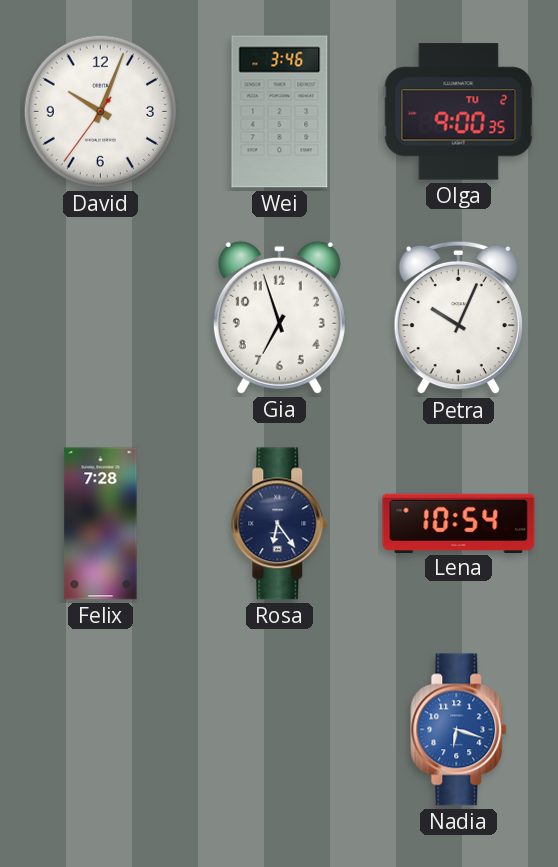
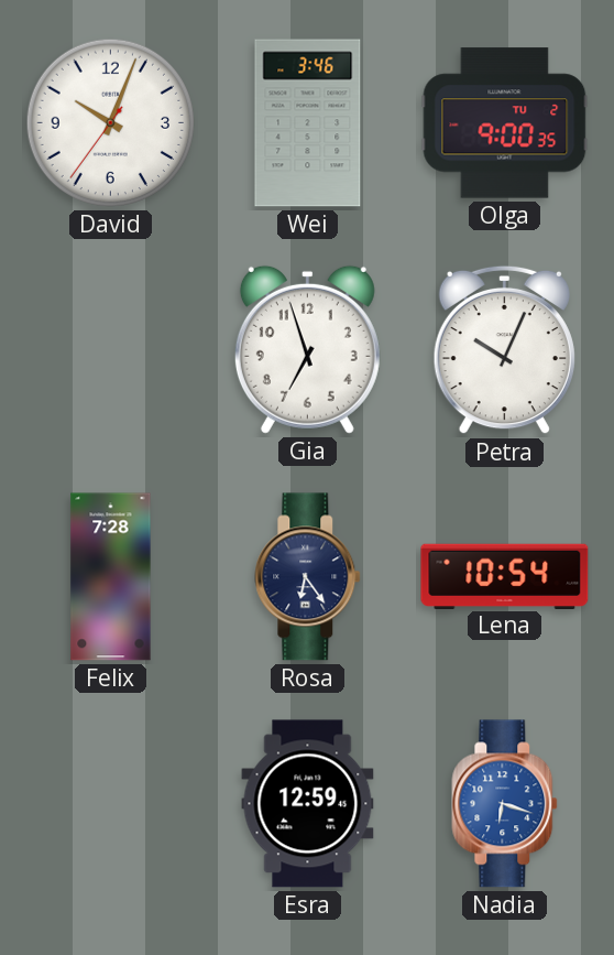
Esra: none -> 12:59
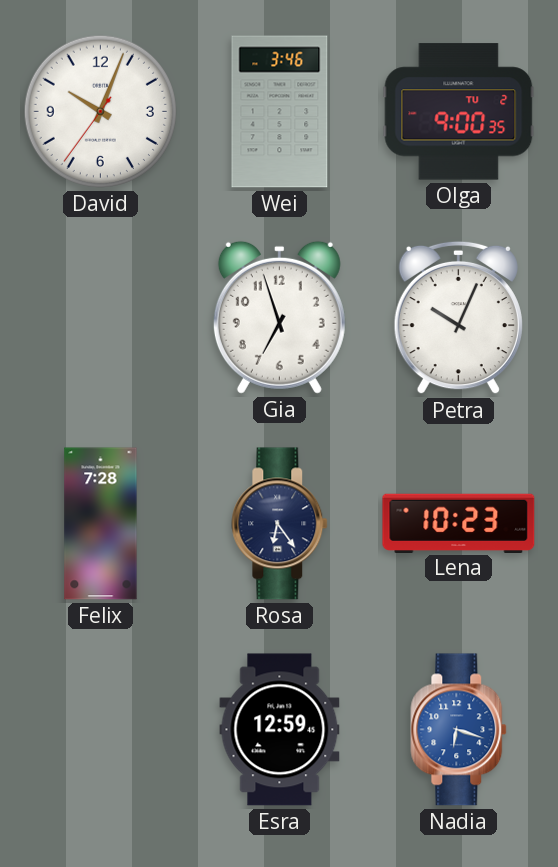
Lena: 10:54 -> 10:23
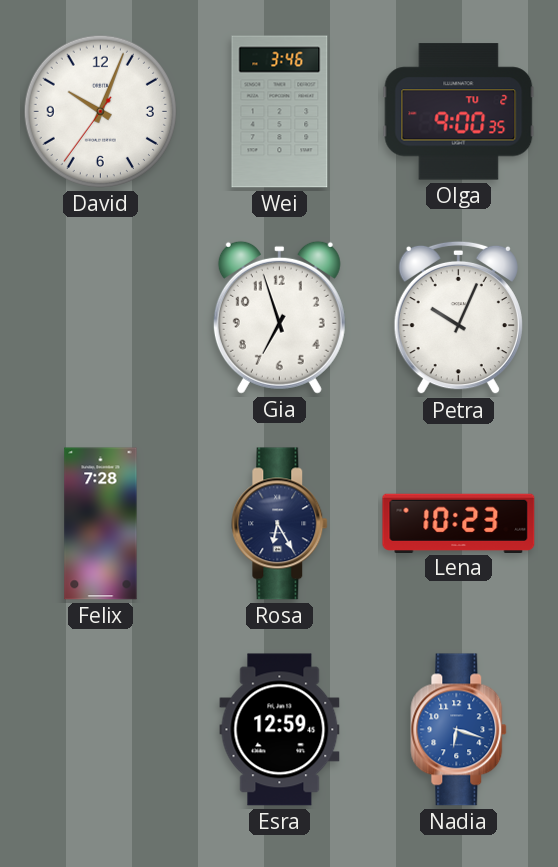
Rosa: 6:24 -> 6:25
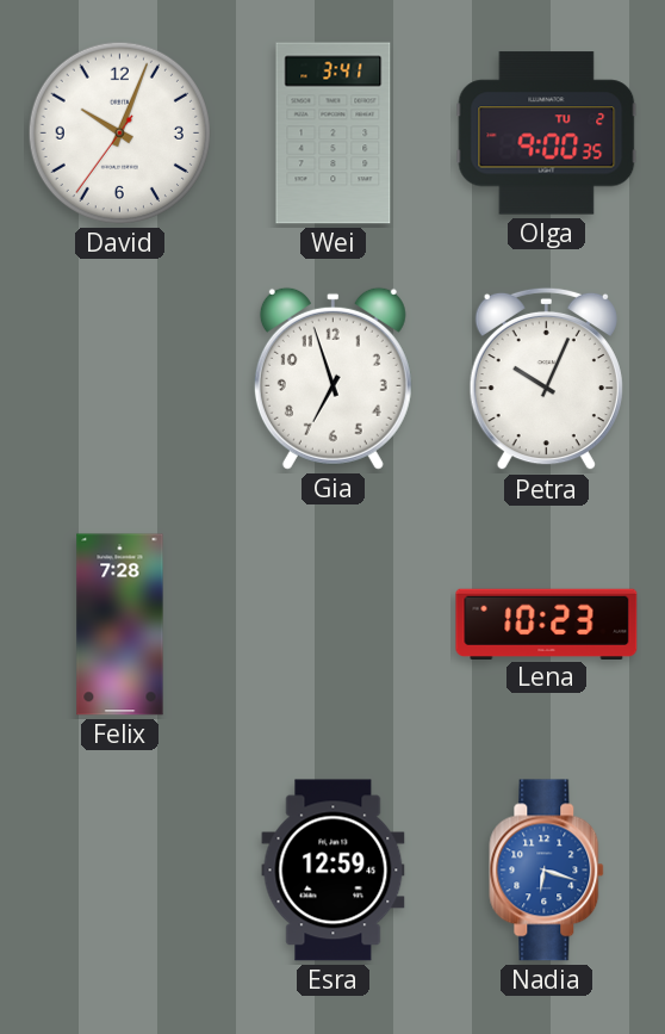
Wei: 3:46 -> 3:41
Rosa: 6:25 -> none
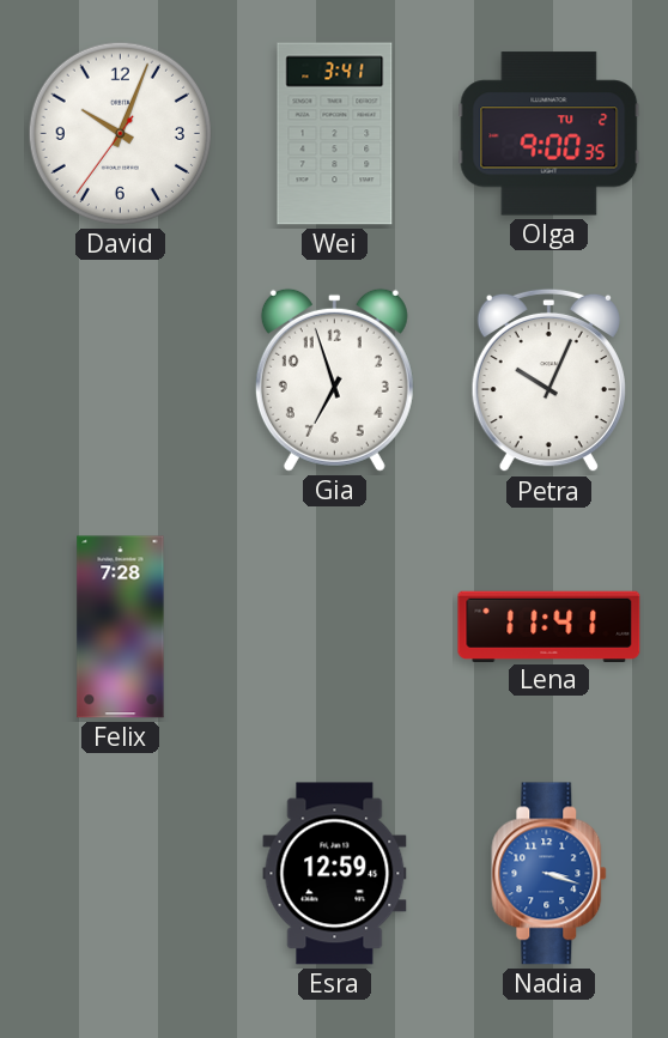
Lena: 10:23 -> 11:41
Nadia: 6:18 -> 3:18
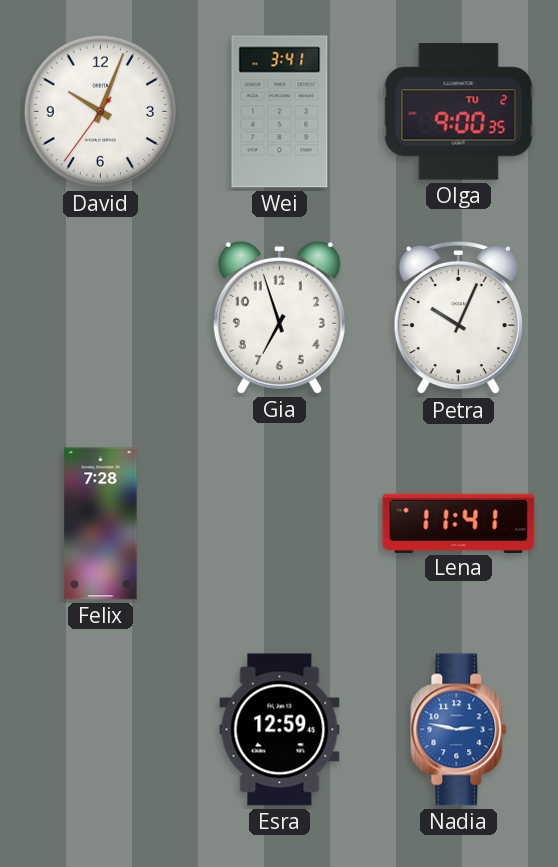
Nadia: 3:18 -> 2:47
